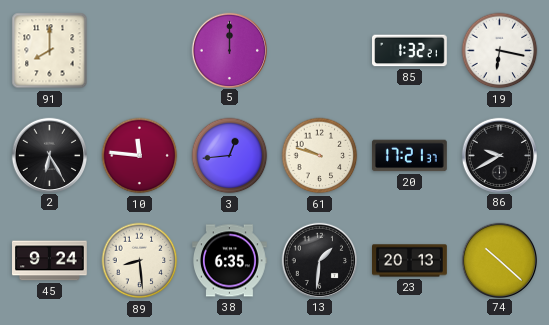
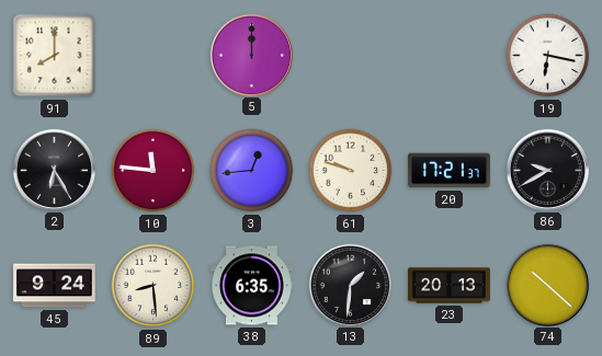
85: 1:32 -> none
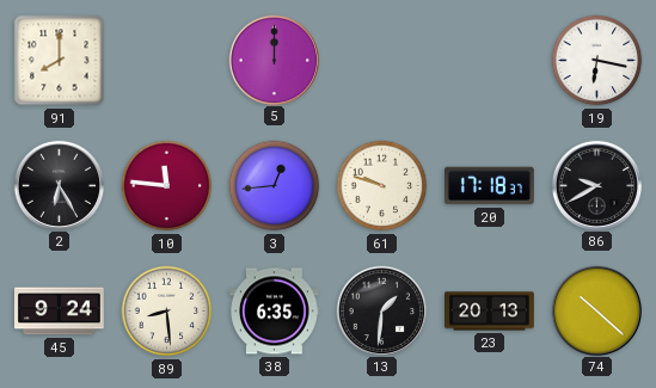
20: 17:21 -> 17:18
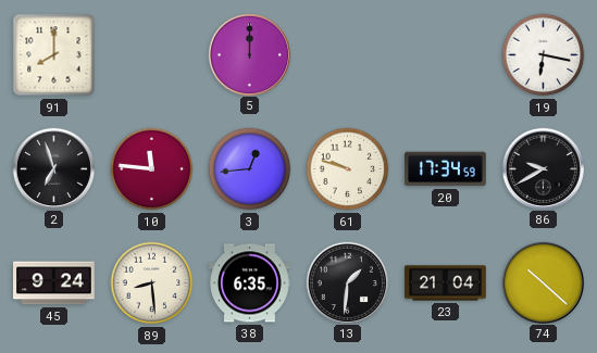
2: 6:25 -> 6:57
20: 17:18 -> 17:34
23: 20:13 -> 21:04
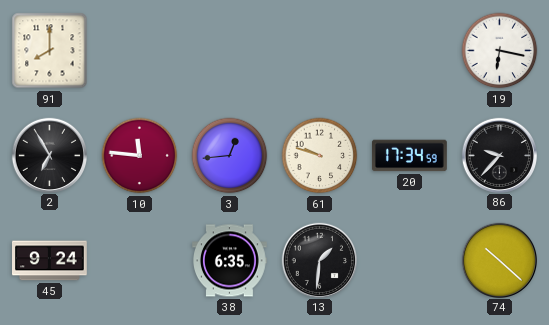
5: 12:00 -> none
2: 6:57 -> 6:55
86: 9:40 -> 9:37
89: 8:29 -> none
23: 21:04 -> none
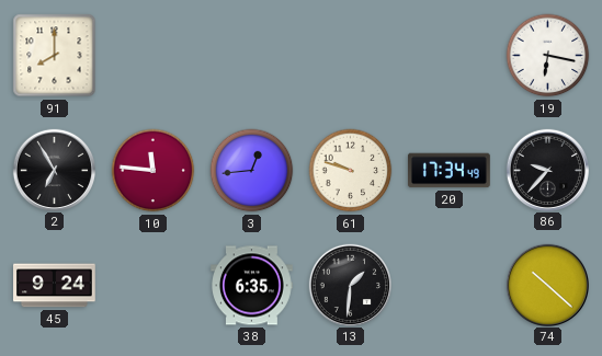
20: 17:34:59 -> 17:34:49
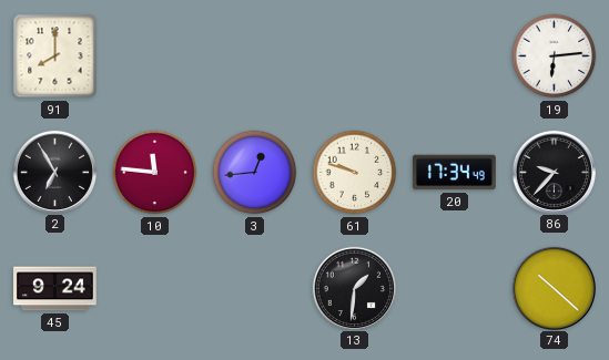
19: 6:17 -> 6:14
38: 6:35 -> none
